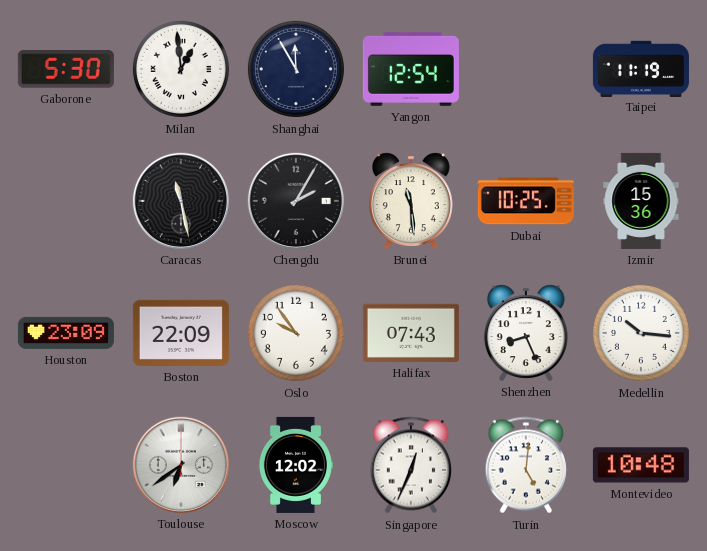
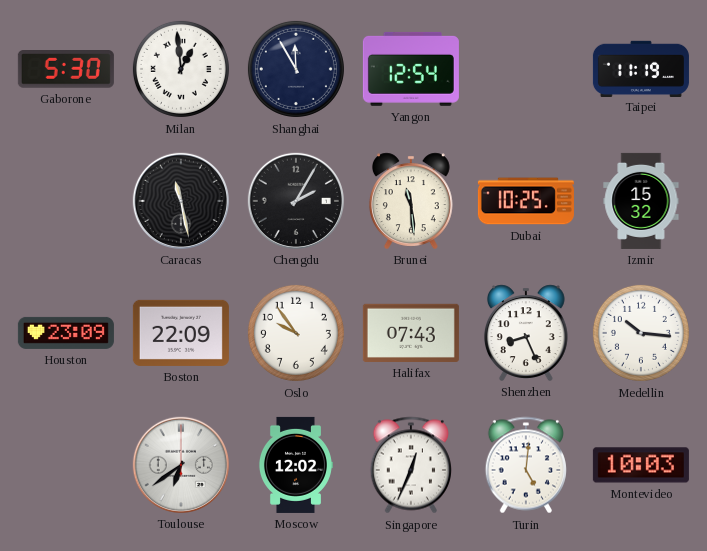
Izmir: 15:36 -> 15:32
Montevideo: 10:48 -> 10:03
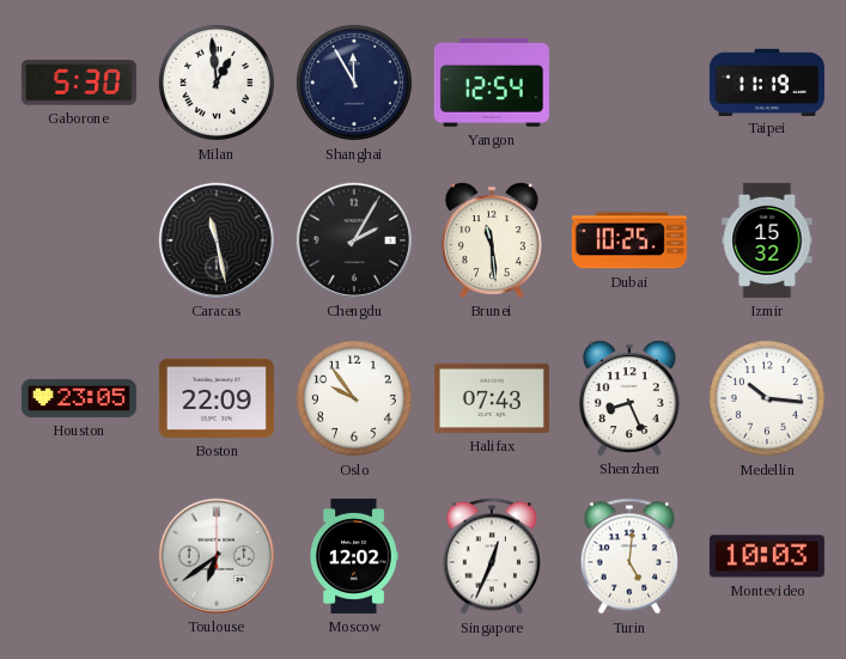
Houston: 23:09 -> 23:05
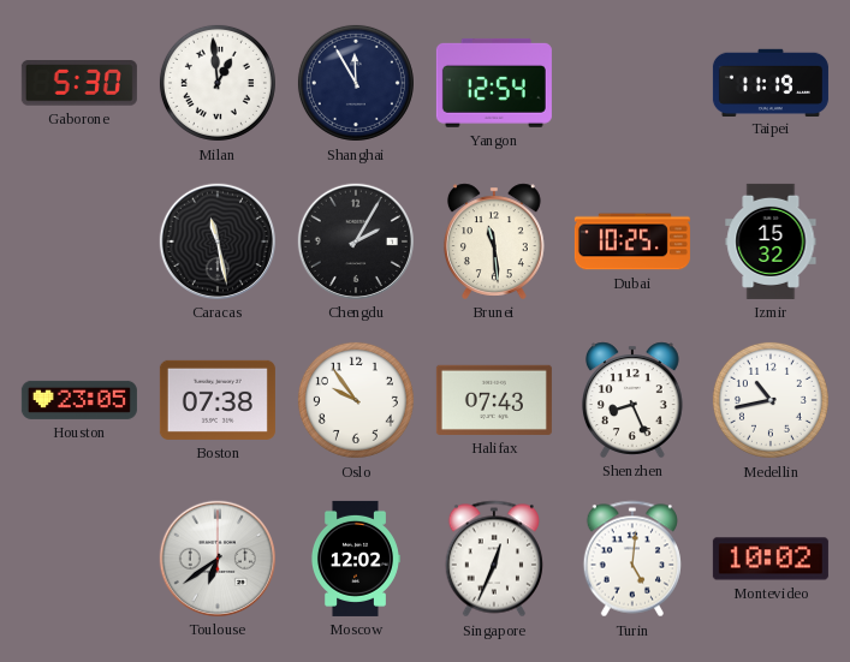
Boston: 22:09 -> 07:38
Medellin: 10:16 -> 10:43
Montevideo: 10:03 -> 10:02
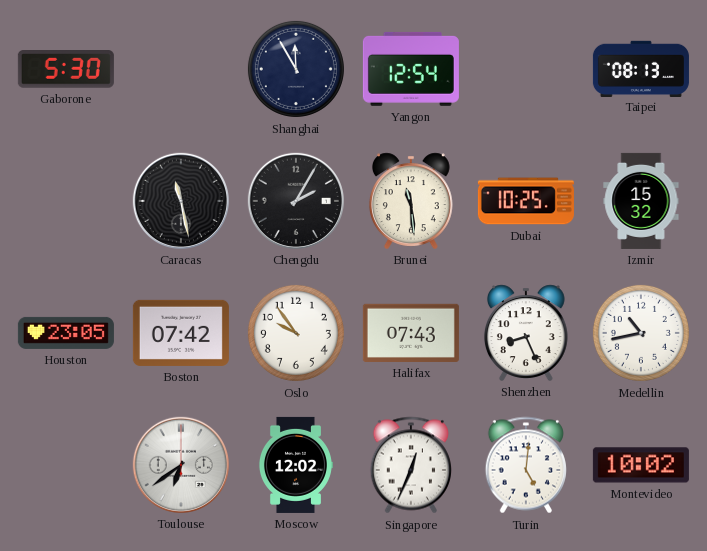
Milan: 12:59 -> none
Taipei: 11:19 -> 08:13
Boston: 07:38 -> 07:42
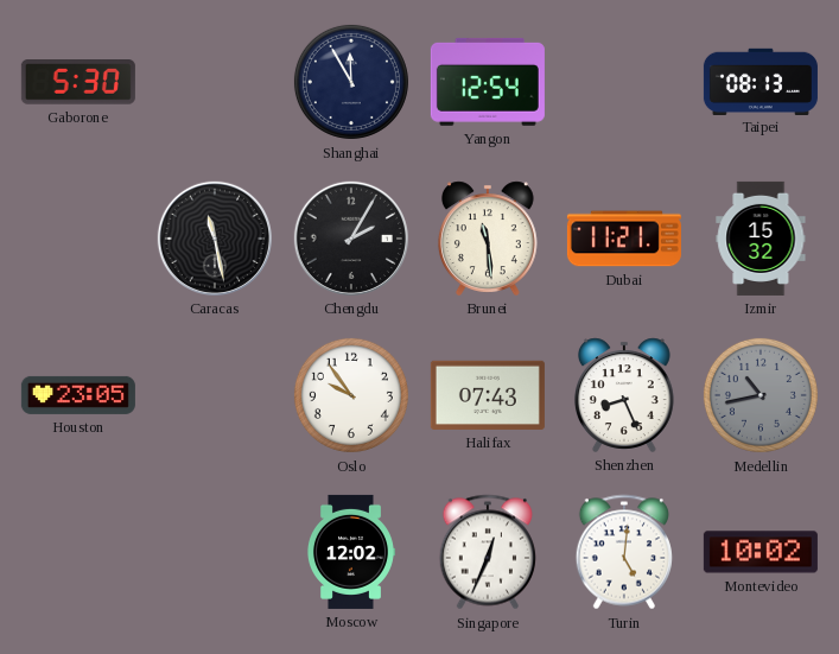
Dubai: 10:25 -> 11:21
Boston: 07:42 -> none
Medellin dial: white -> grey
Toulouse: 6:39 -> none
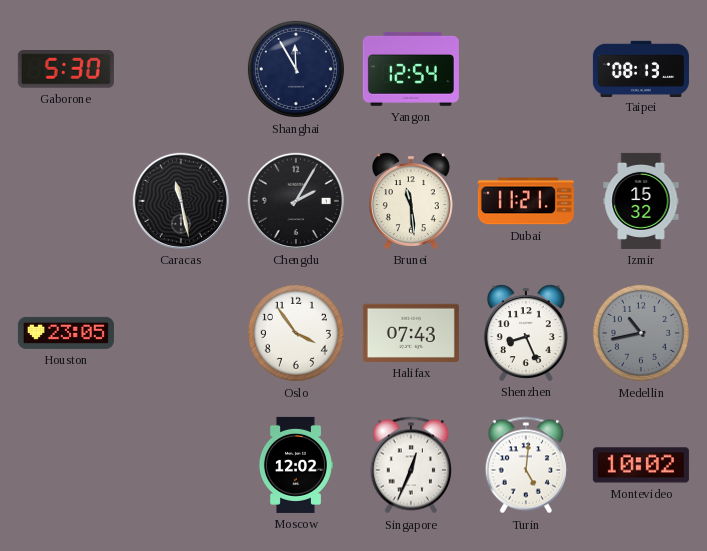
Oslo: 9:54 -> 3:54
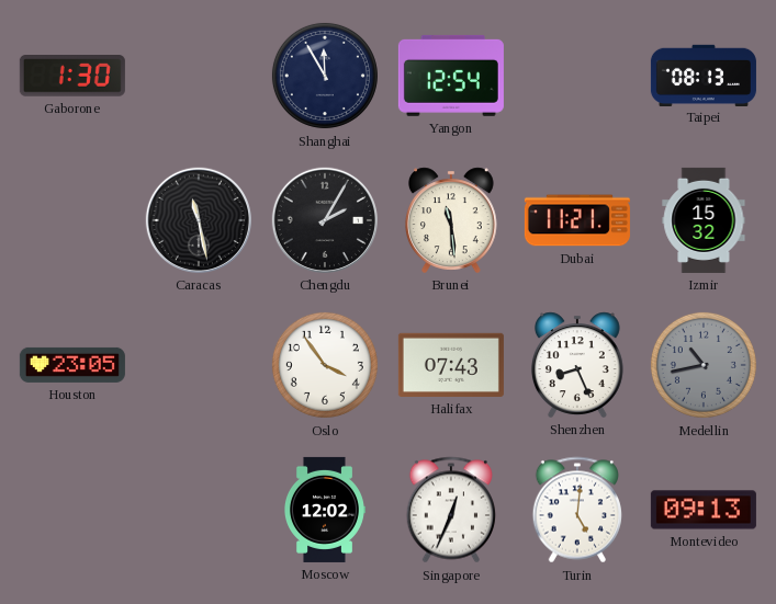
Gaborone: 5:30 -> 1:30
Montevideo: 10:02 -> 09:13
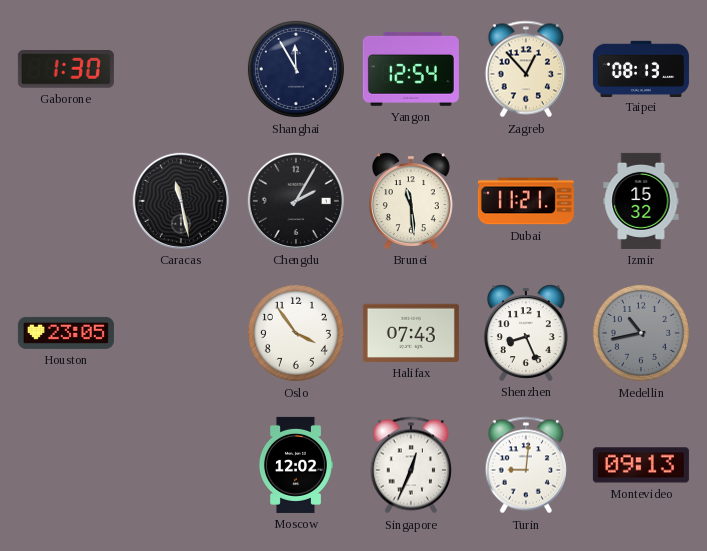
Zagreb: none -> 12:53
Turin: 5:01 -> 9:01
